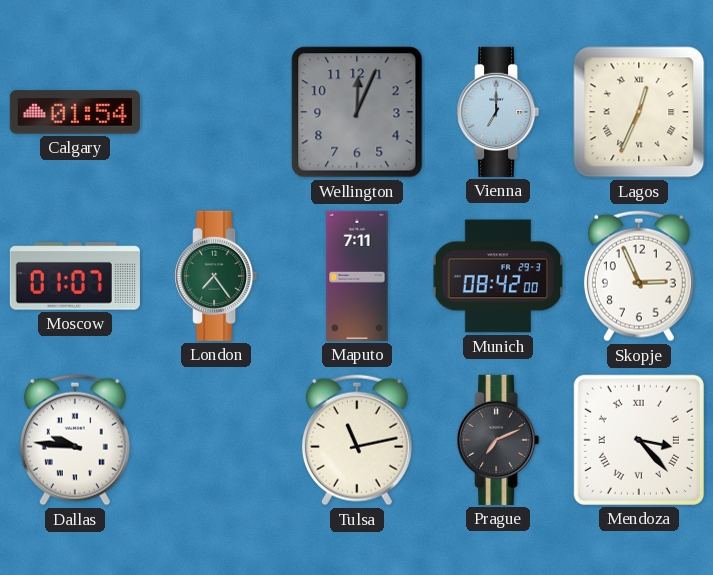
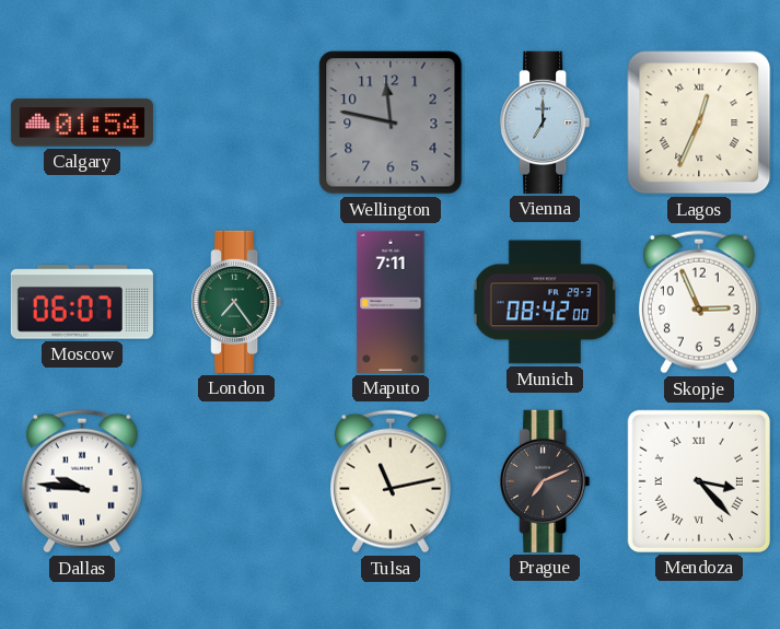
Wellington: 12:04 -> 11:47
Moscow: 01:07 -> 06:07
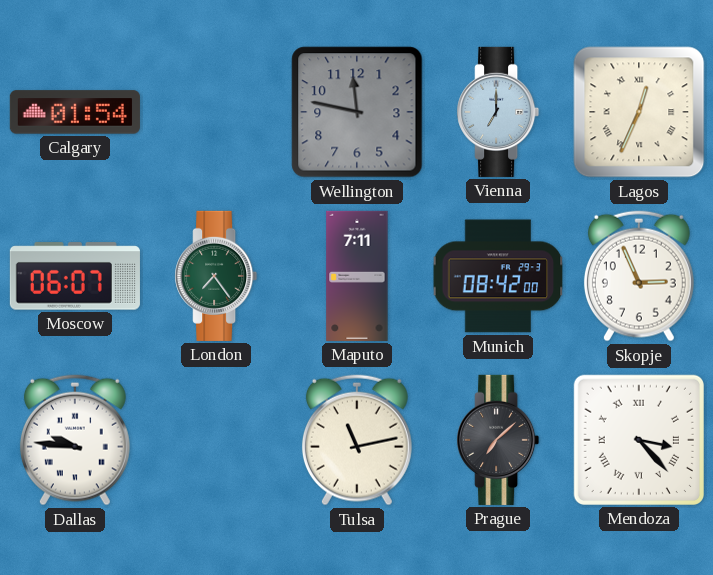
Prague: 7:11 -> 7:08
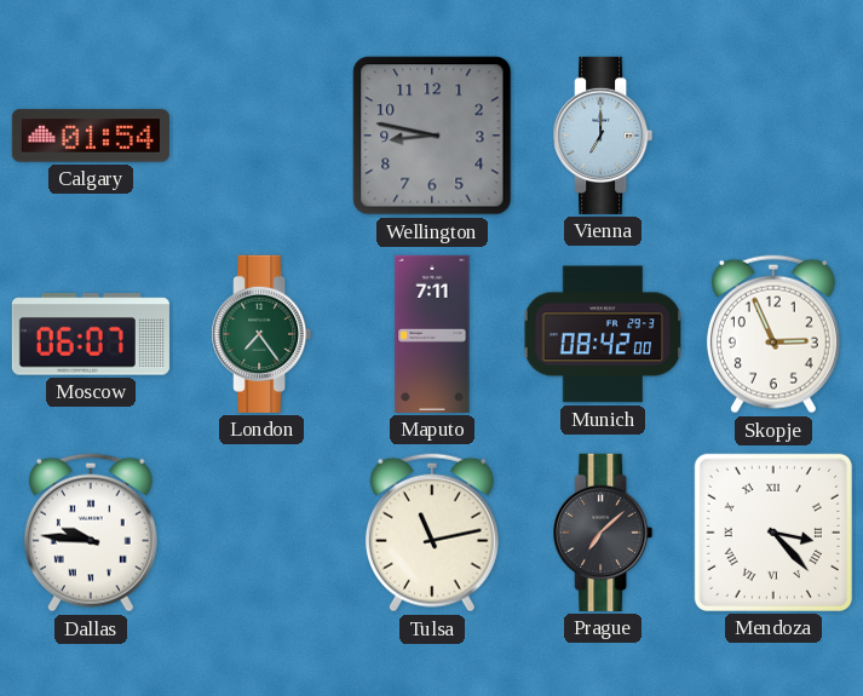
Wellington: 11:47 -> 8:47
Lagos: 12:34 -> none
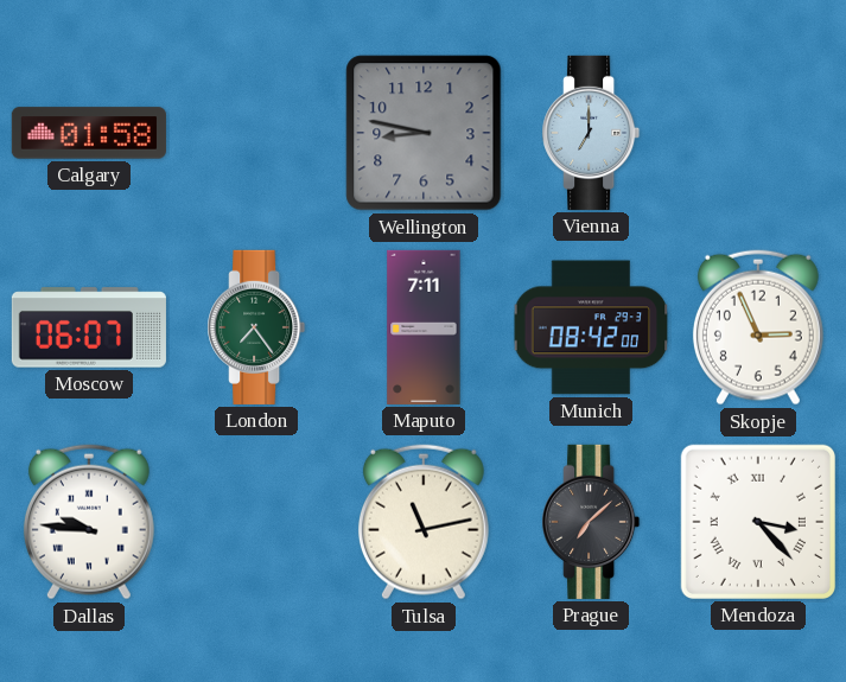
Calgary: 01:54 -> 01:58
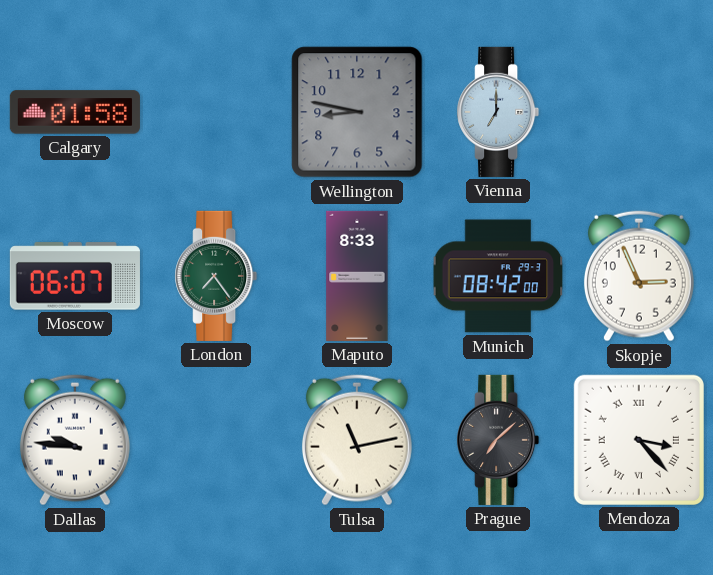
Maputo: 7:11 -> 8:33
